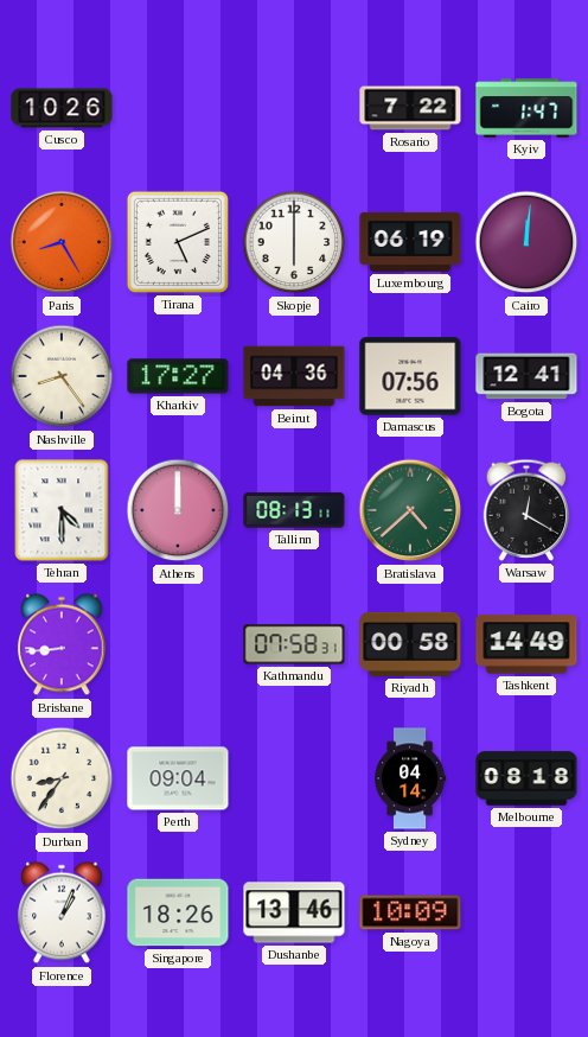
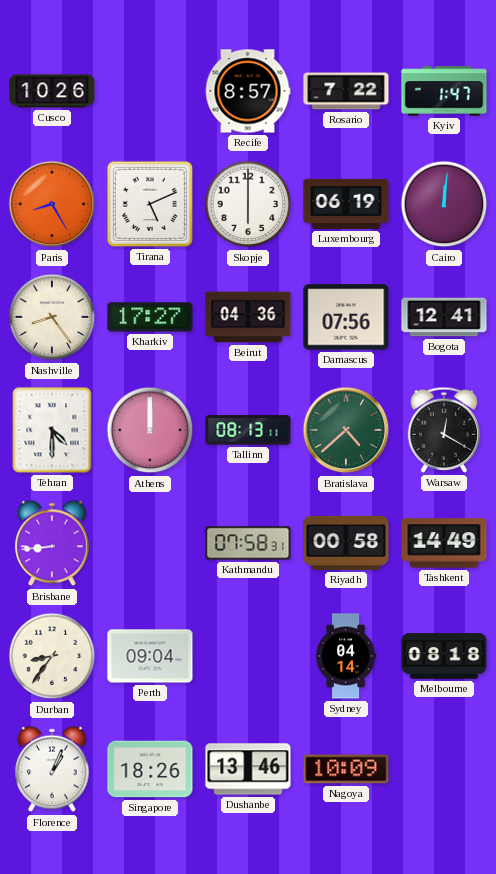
Recife: none -> 8:57
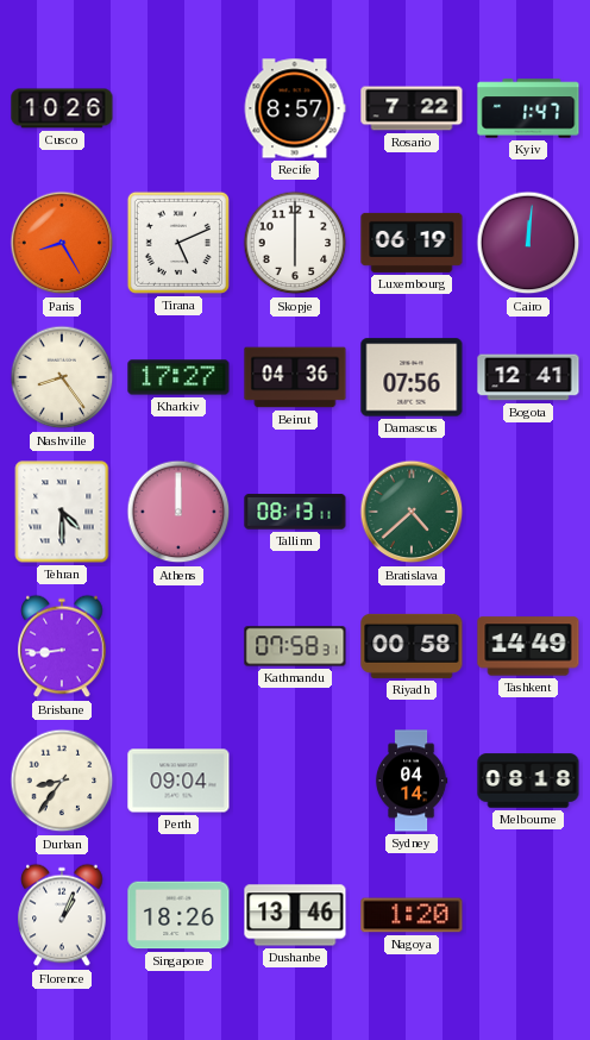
Warsaw: 12:20 -> none
Nagoya: 10:09 -> 1:20
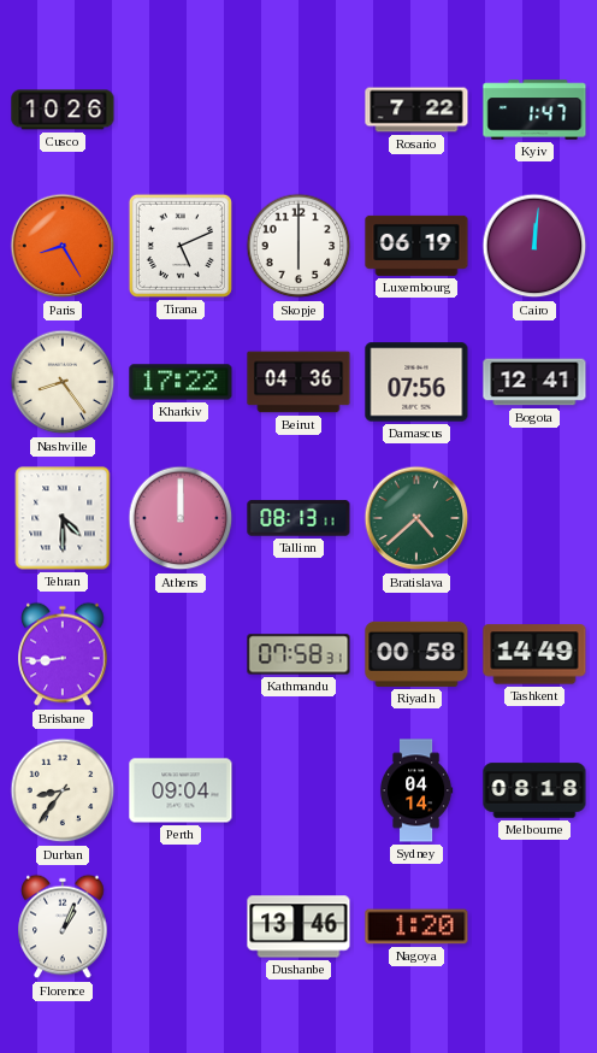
Recife: 8:57 -> none
Kharkiv: 17:27 -> 17:22
Singapore: 18:26 -> none
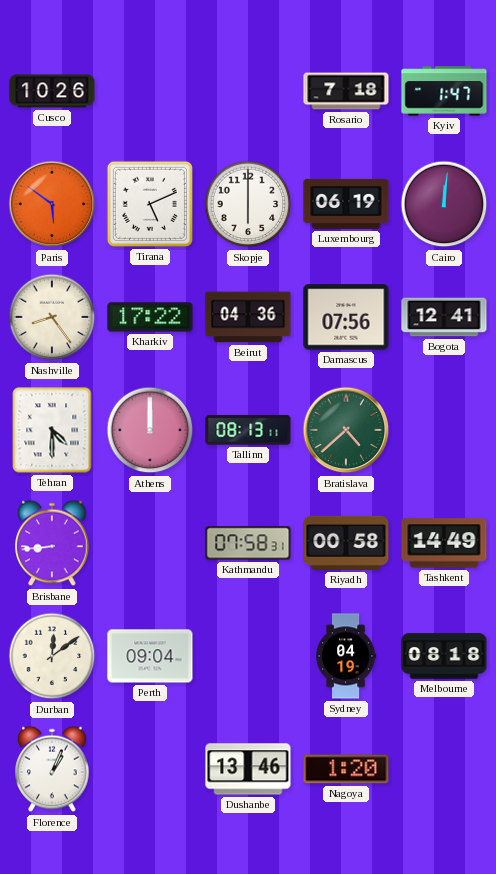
Rosario: 7:22 -> 7:18
Paris: 8:25 -> 5:51
Durban: 8:36 -> 12:09
Sydney: 04:14 -> 04:19
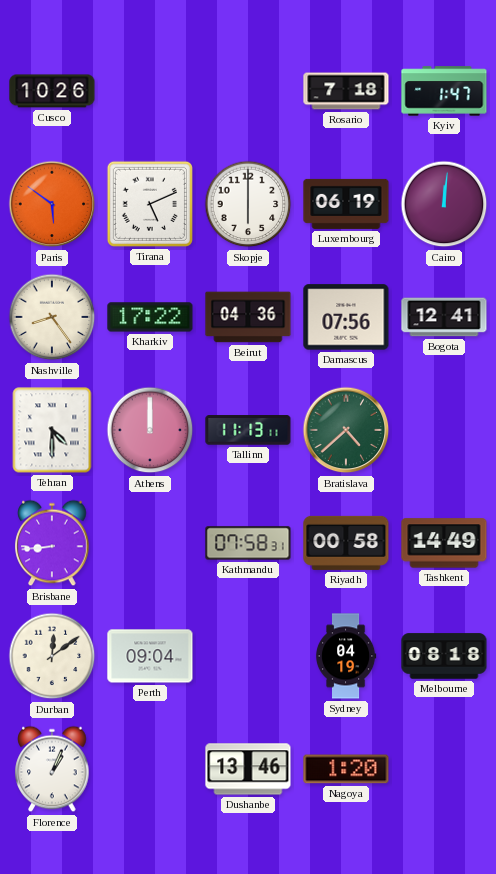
Tallinn: 08:13 -> 11:13
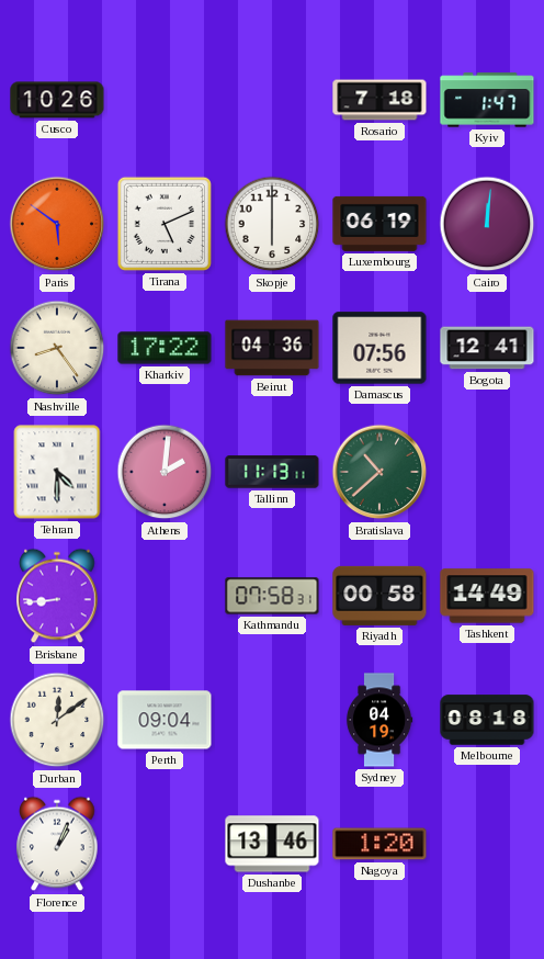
Athens: 12:00 -> 2:01
Bratislava: 4:38 -> 10:38
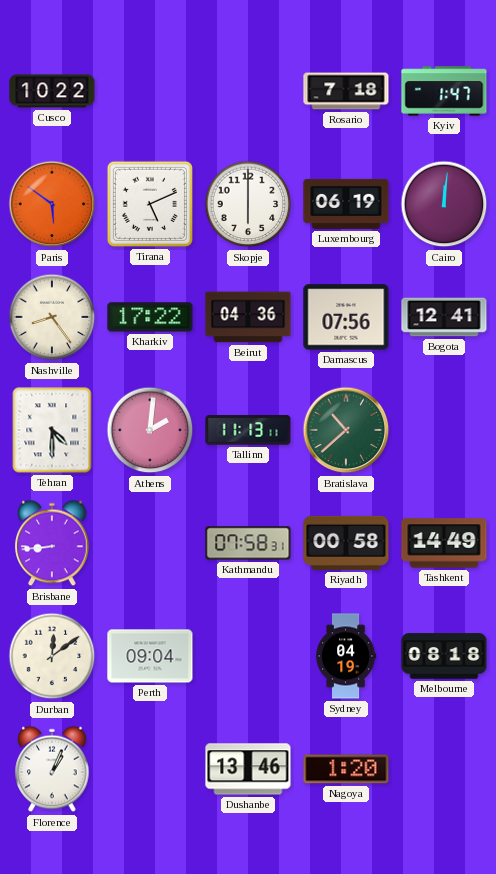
Cusco: 10:26 -> 10:22
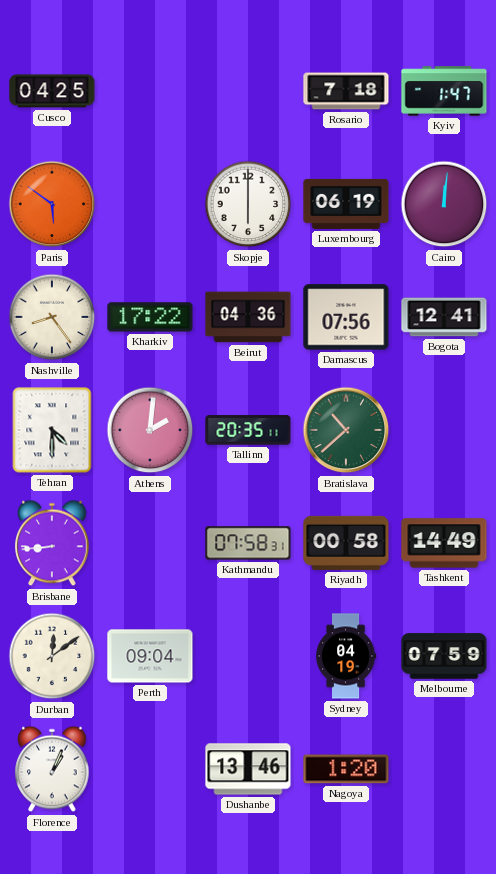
Cusco: 10:22 -> 04:25
Tirana: 5:11 -> none
Tallinn: 11:13 -> 20:35
Melbourne: 08:18 -> 07:59
